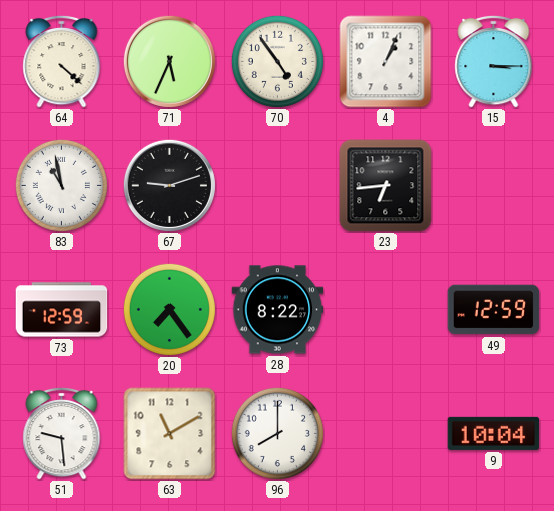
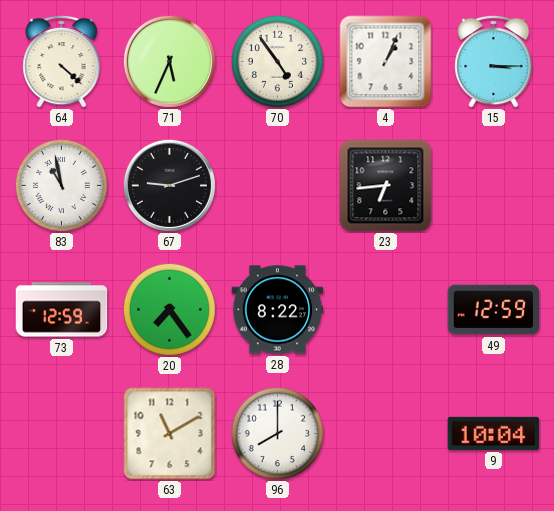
51: 9:29 -> none
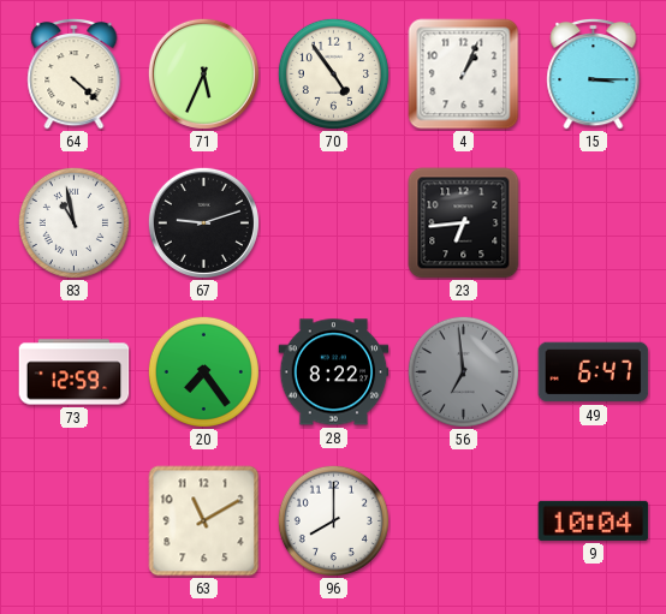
56: none -> 6:59
49: 12:59 -> 6:47
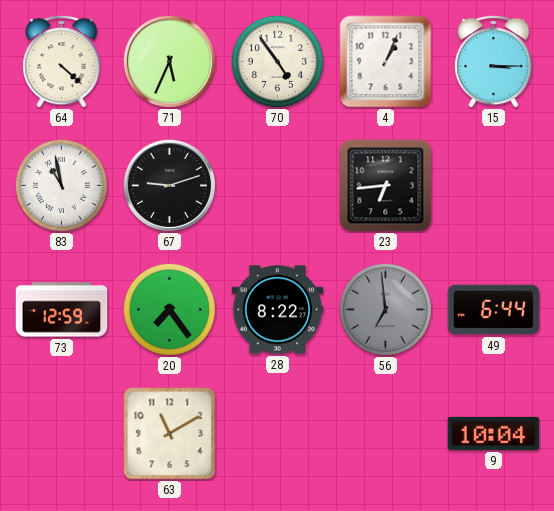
49: 6:47 -> 6:44
96: 8:00 -> none
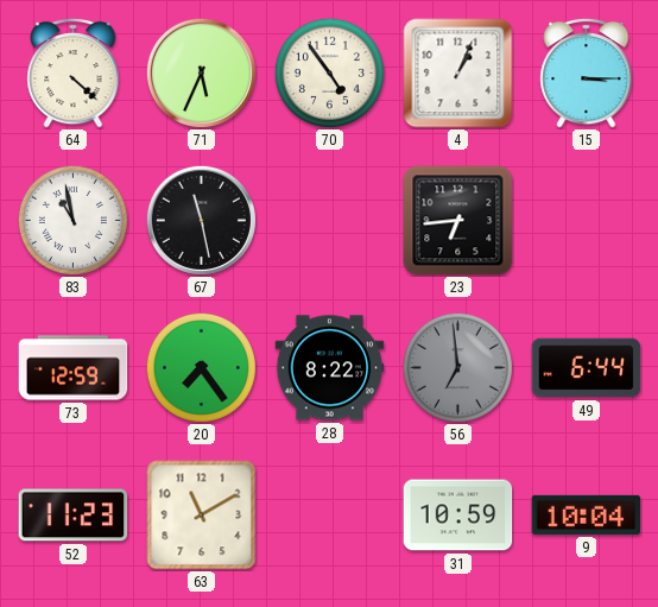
67: 9:12 -> 11:28
52: none -> 11:23
31: none -> 10:59
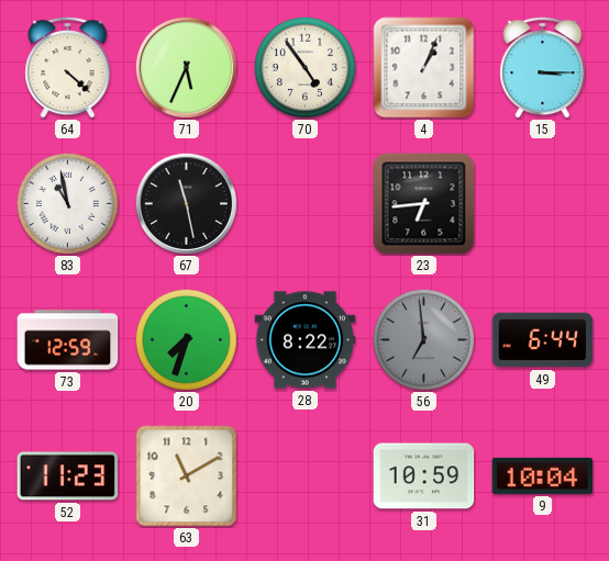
20: 7:24 -> 7:33
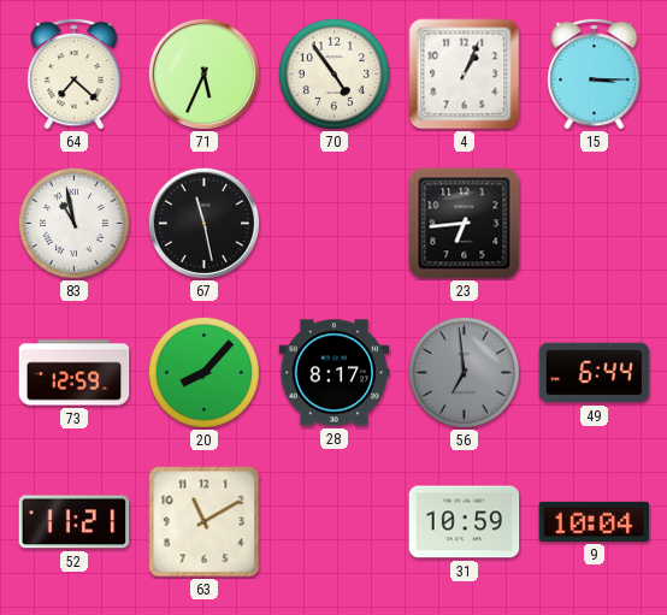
64: 4:22 -> 7:22
20: 7:33 -> 8:07
28: 8:22 -> 8:17
52: 11:23 -> 11:21
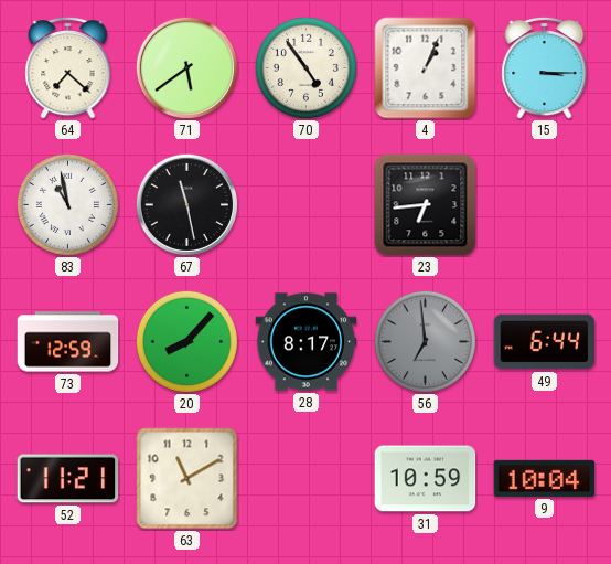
71: 5:34 -> 5:39
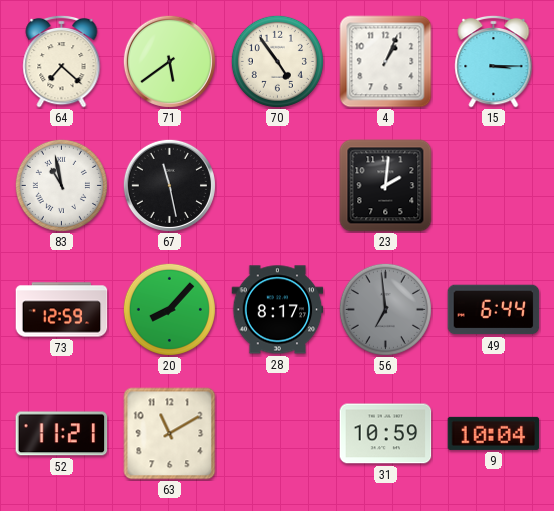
23: 6:44 -> 2:01
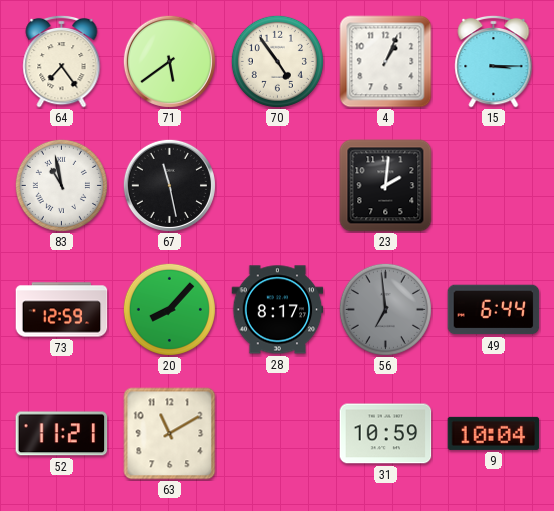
64: 7:22 -> 7:24
